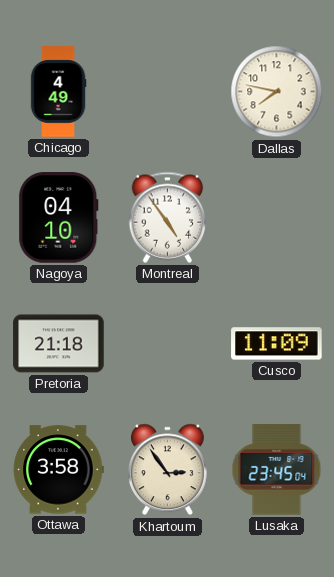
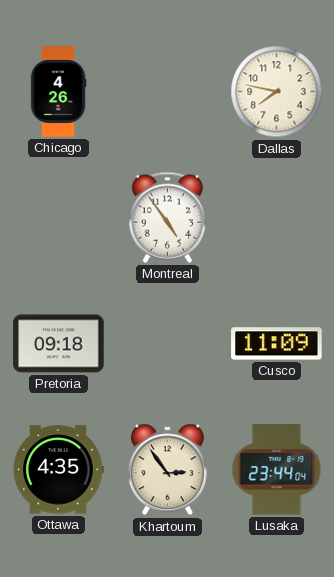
Chicago: 4:49 -> 4:26
Nagoya: 04:10 -> none
Pretoria: 21:18 -> 09:18
Ottawa: 3:58 -> 4:35
Lusaka: 23:45 -> 23:44
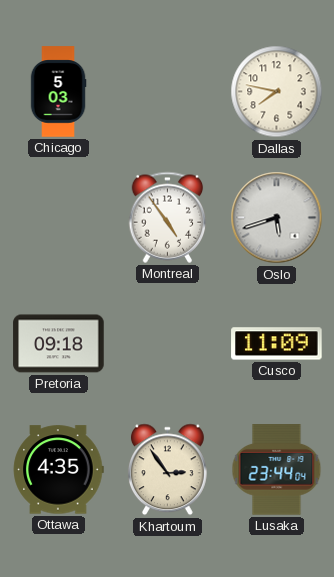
Chicago: 4:26 -> 5:03
Oslo: none -> 5:42
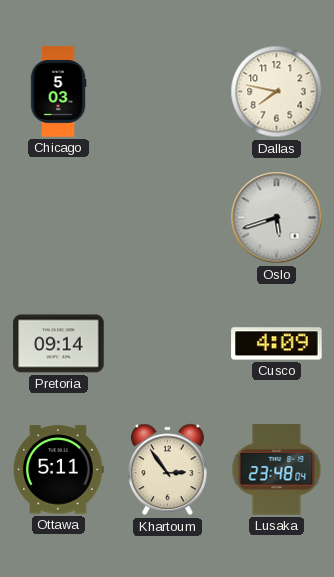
Montreal: 4:54 -> none
Pretoria: 09:18 -> 09:14
Cusco: 11:09 -> 4:09
Ottawa: 4:35 -> 5:11
Lusaka: 23:44 -> 23:48
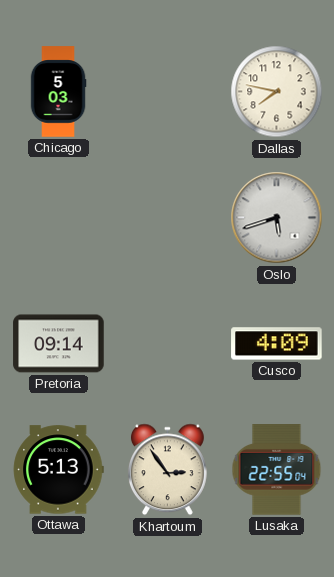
Ottawa: 5:11 -> 5:13
Lusaka: 23:48 -> 22:55
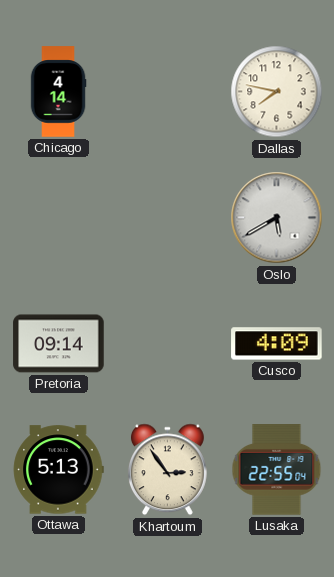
Chicago: 5:03 -> 4:14
Oslo: 5:42 -> 5:40
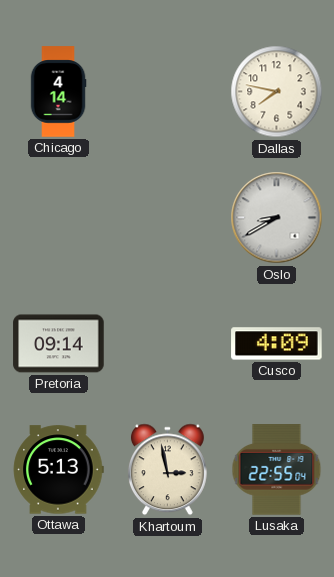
Oslo: 5:40 -> 8:40
Khartoum: 2:54 -> 2:58
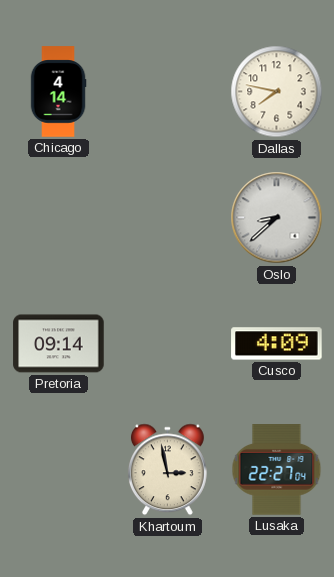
Oslo: 8:40 -> 8:38
Ottawa: 5:13 -> none
Lusaka: 22:55 -> 22:27
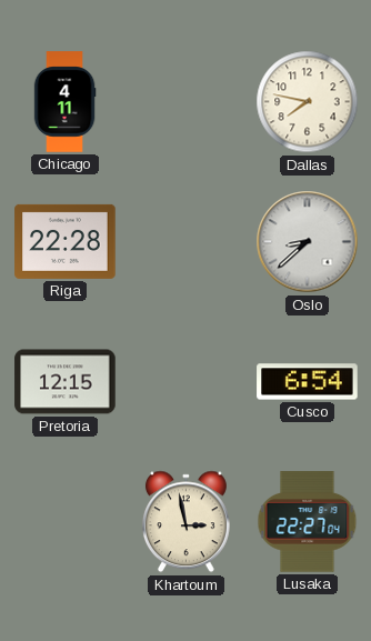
Chicago: 4:14 -> 4:11
Riga: none -> 22:28
Pretoria: 09:14 -> 12:15
Cusco: 4:09 -> 6:54
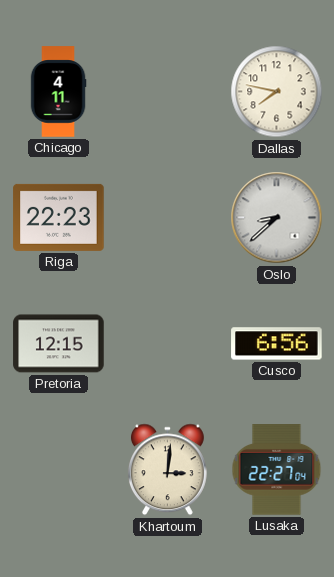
Riga: 22:28 -> 22:23
Cusco: 6:54 -> 6:56
Khartoum: 2:58 -> 3:01
